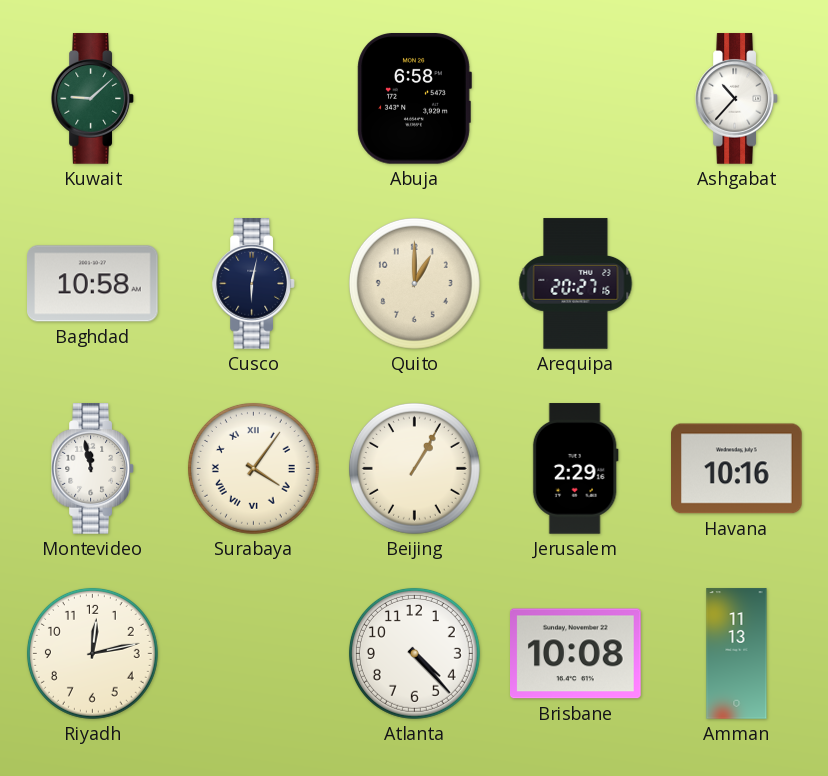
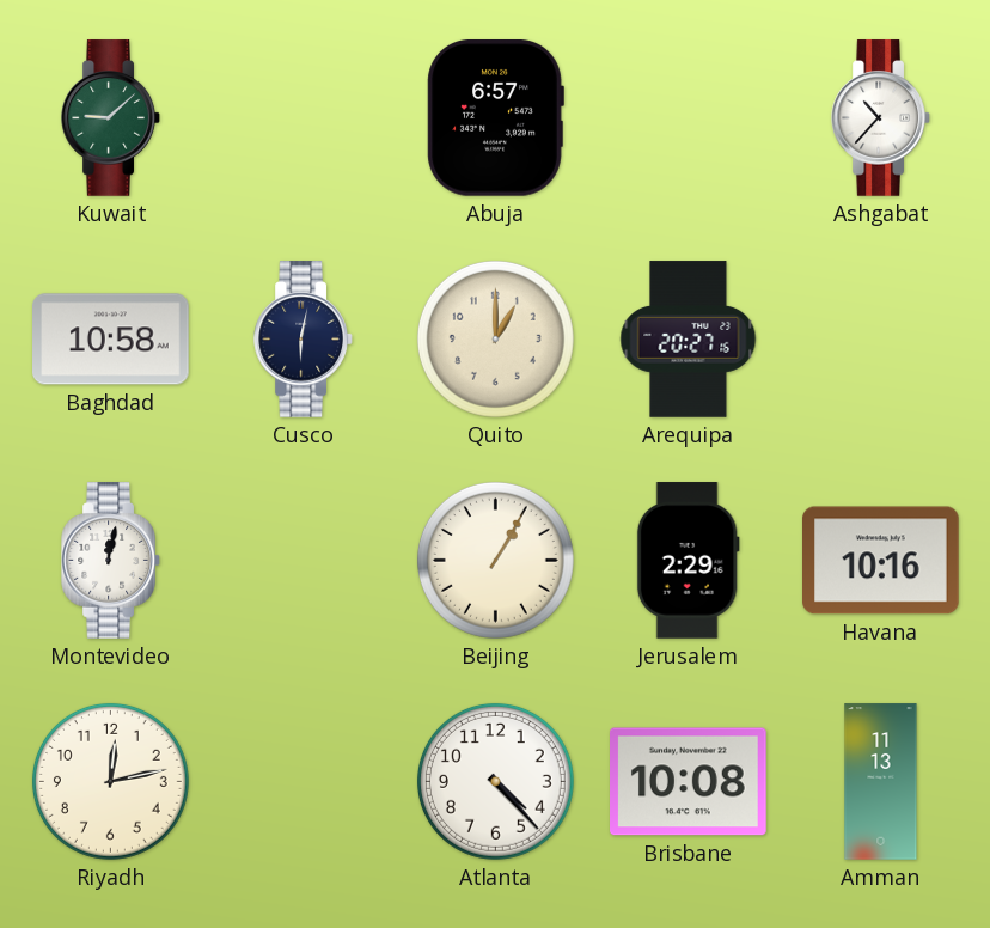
Abuja: 6:58 -> 6:57
Montevideo: 11:58 -> 12:02
Surabaya: 4:06 -> none
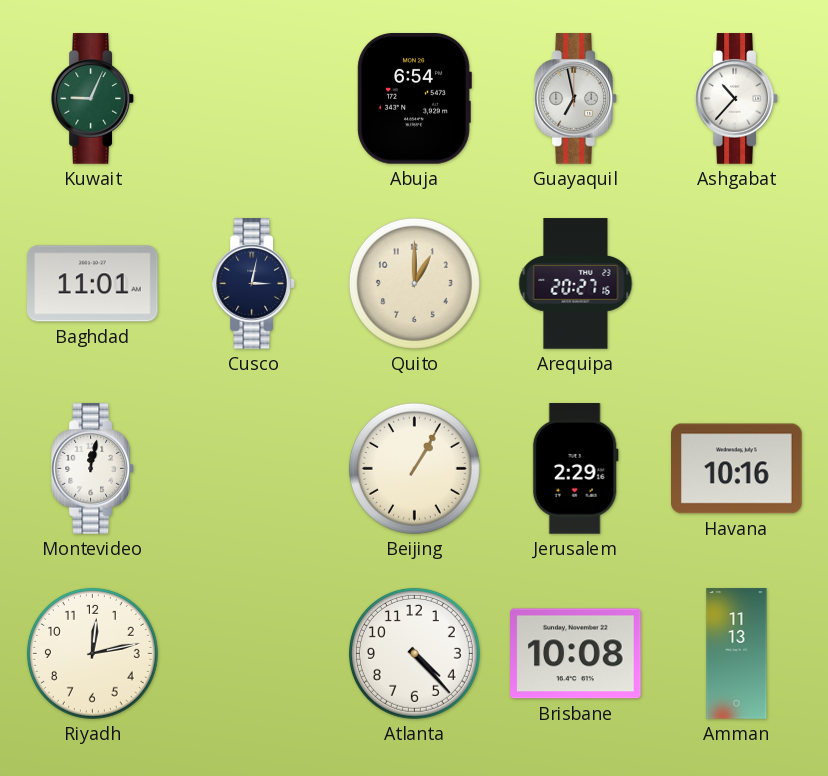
Kuwait: 9:08 -> 9:04
Abuja: 6:57 -> 6:54
Guayaquil: none -> 6:58
Baghdad: 10:58 -> 11:01
Cusco: 6:02 -> 3:02
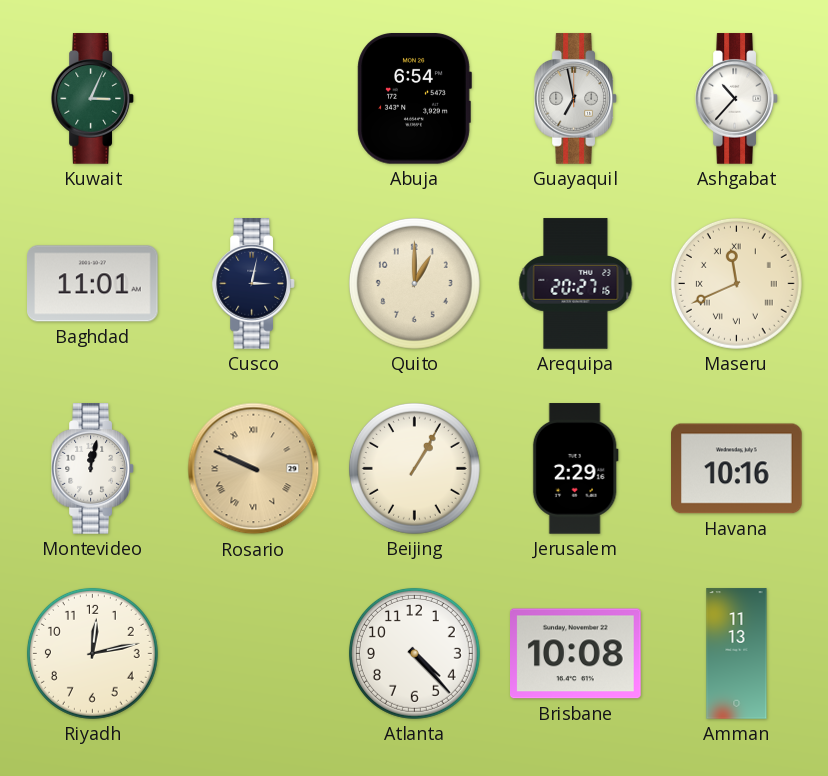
Kuwait: 9:04 -> 3:04
Maseru: none -> 11:41
Rosario: none -> 9:49
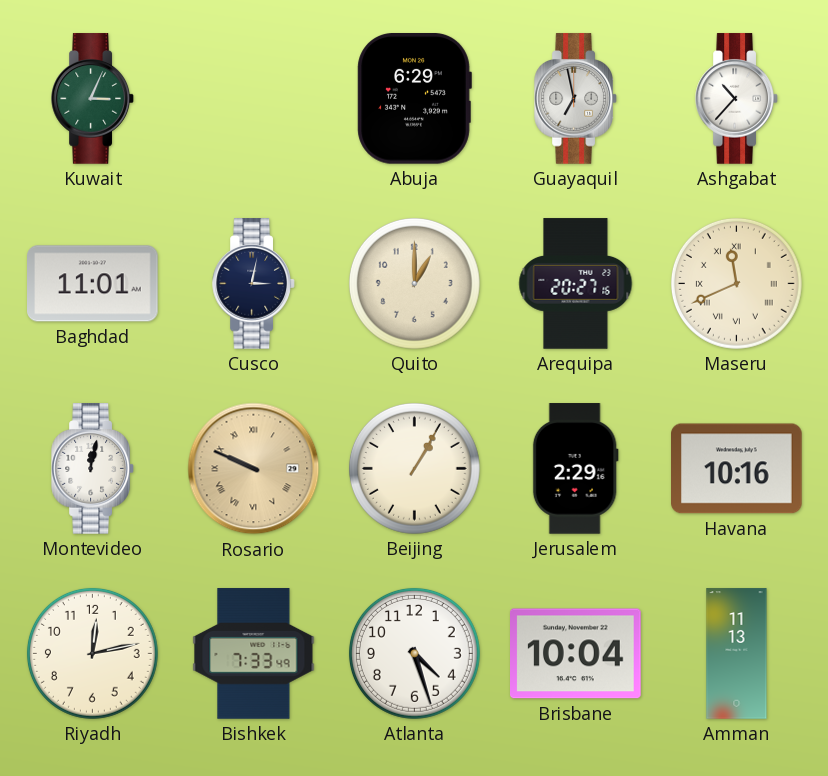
Abuja: 6:54 -> 6:29
Bishkek: none -> 7:33
Atlanta: 4:23 -> 4:27
Brisbane: 10:08 -> 10:04
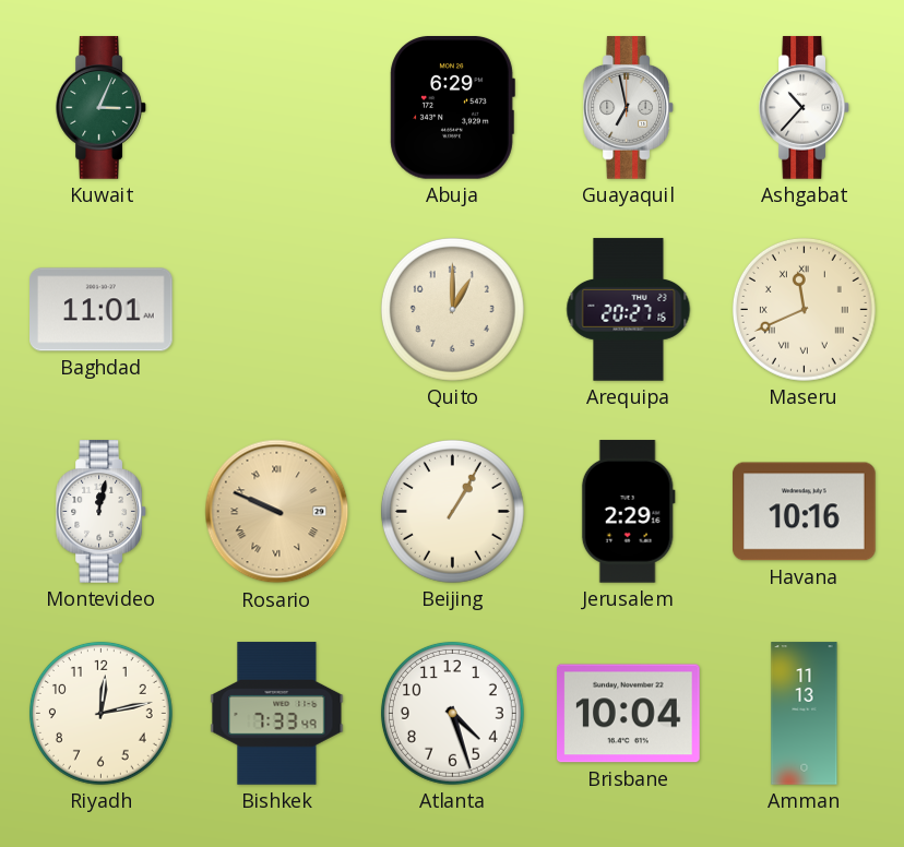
Cusco: 3:02 -> none
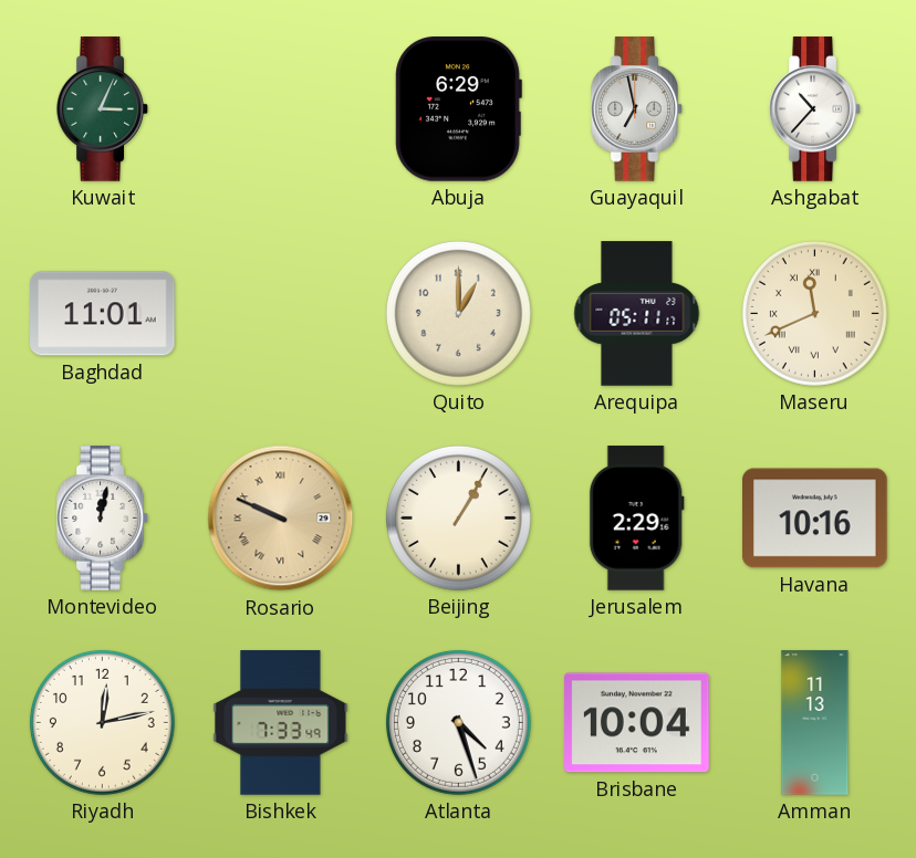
Arequipa: 20:27 -> 05:11
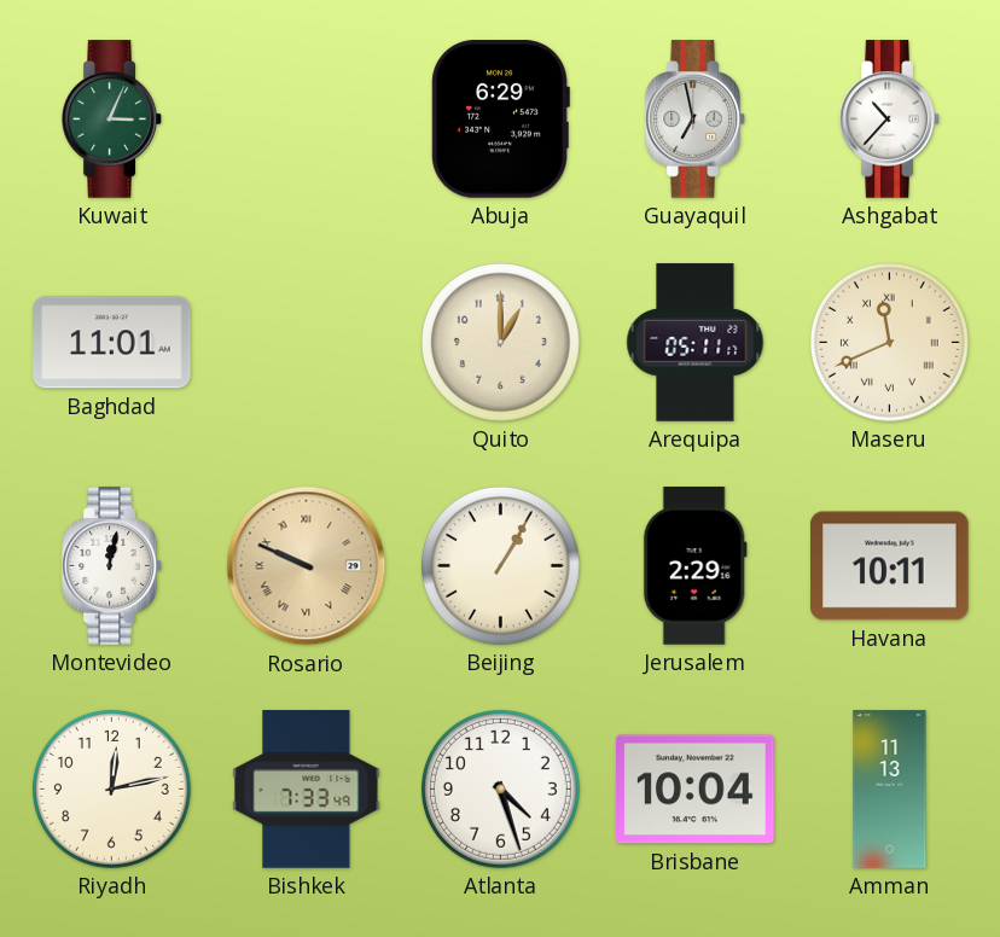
Havana: 10:16 -> 10:11
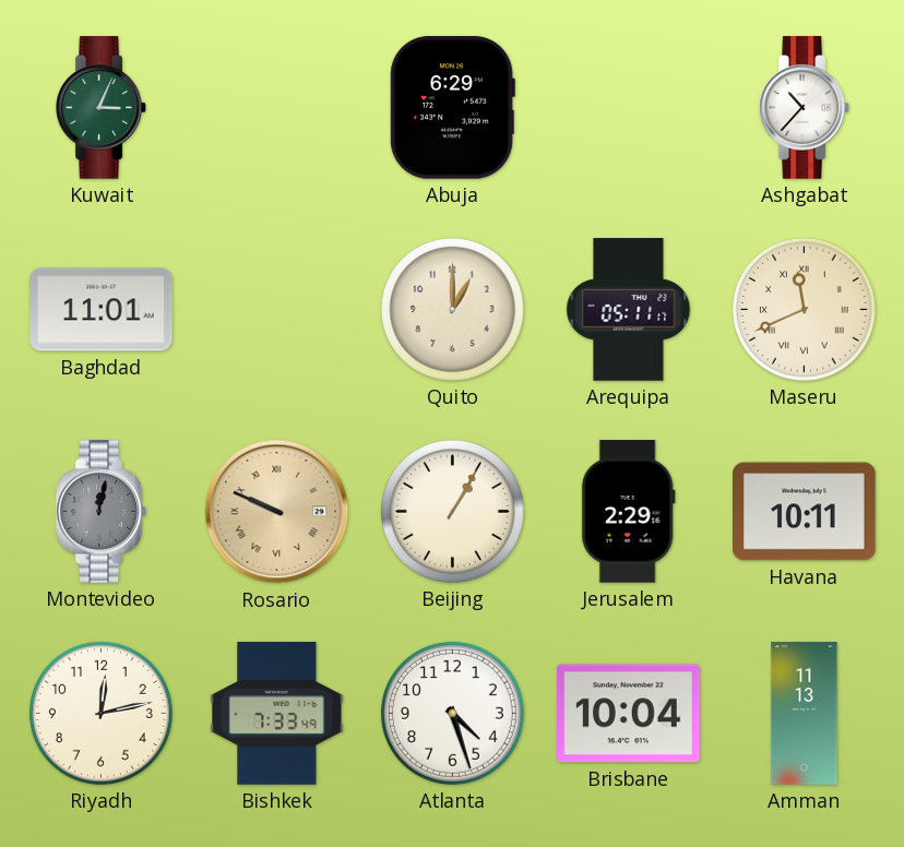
Guayaquil: 6:58 -> none
Montevideo dial: white -> grey
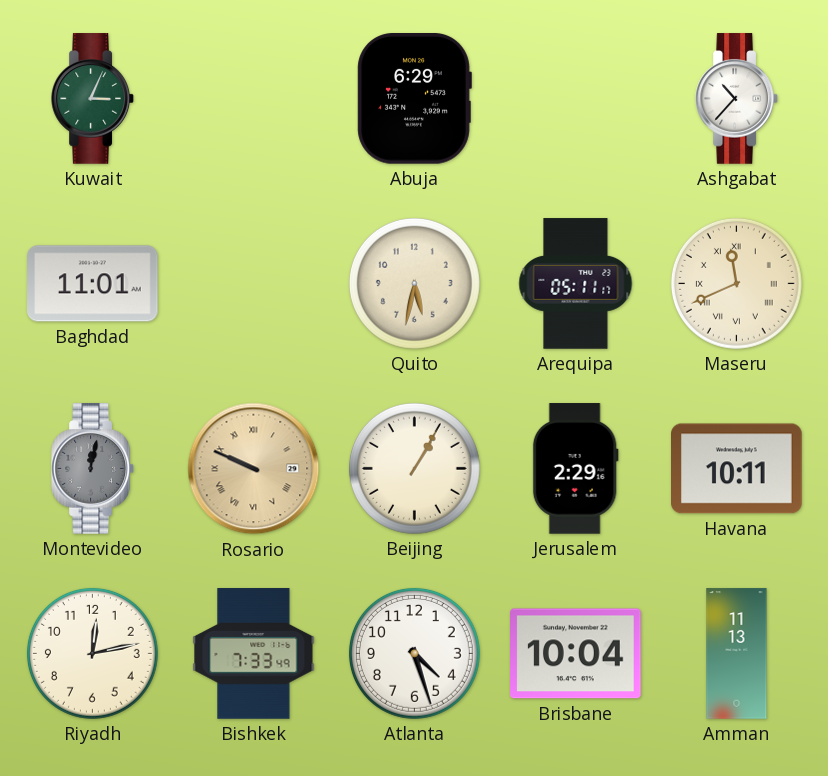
Quito: 1:00 -> 5:32
